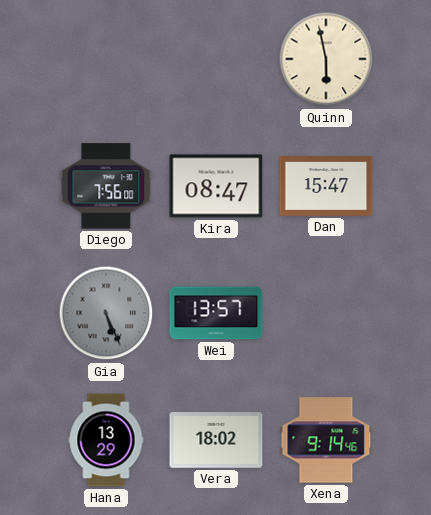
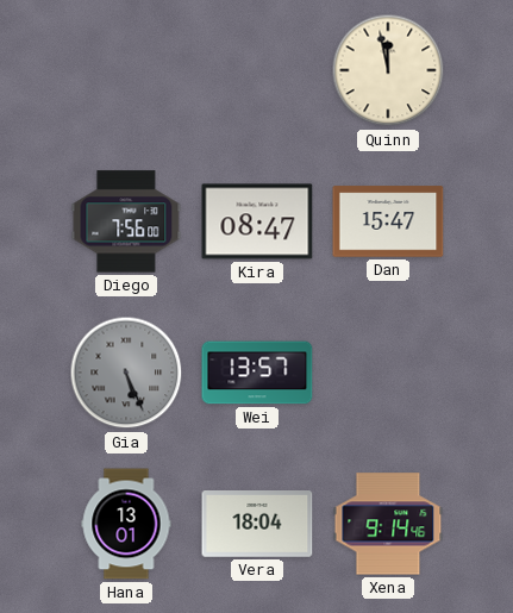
Quinn: 5:58 -> 11:58
Hana: 13:29 -> 13:01
Vera: 18:02 -> 18:04
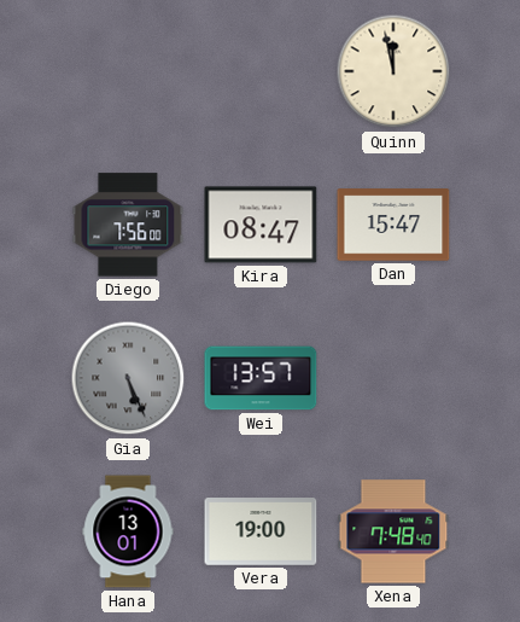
Vera: 18:04 -> 19:00
Xena: 9:14 -> 7:48
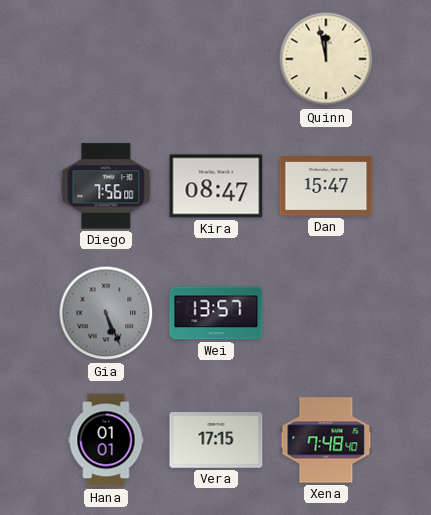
Hana: 13:01 -> 01:01
Vera: 19:00 -> 17:15
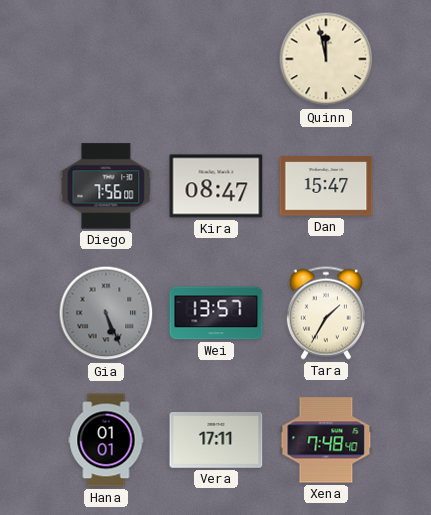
Tara: none -> 1:35
Vera: 17:15 -> 17:11
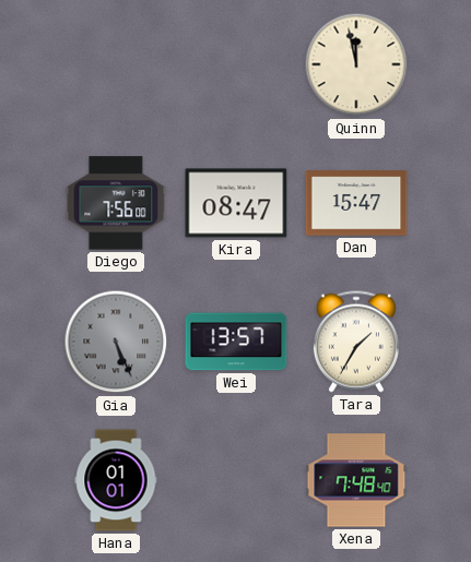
Vera: 17:11 -> none
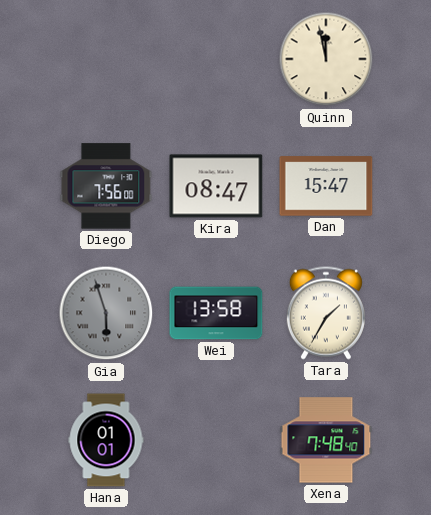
Gia: 5:26 -> 5:57
Wei: 13:57 -> 13:58
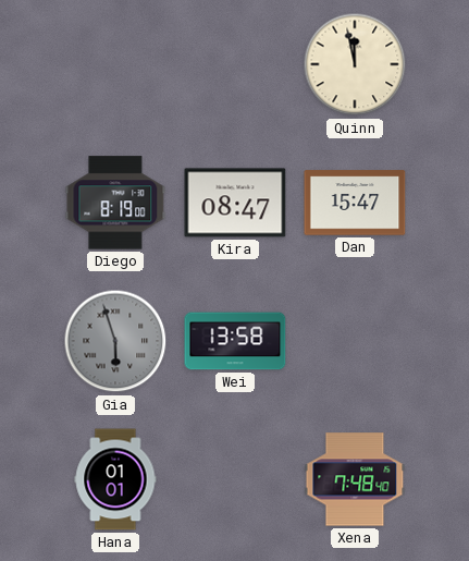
Diego: 7:56 -> 8:19
Tara: 1:35 -> none
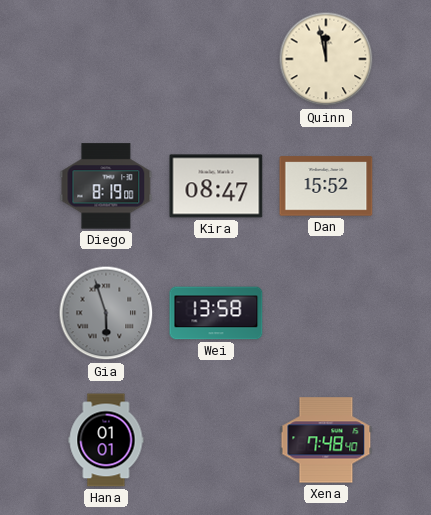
Dan: 15:47 -> 15:52
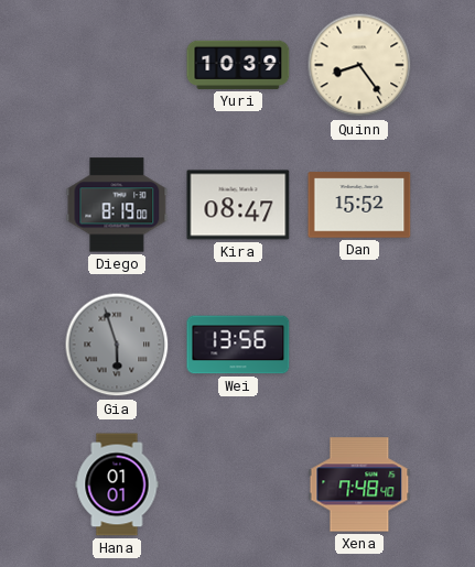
Yuri: none -> 10:39
Quinn: 11:58 -> 8:24
Wei: 13:58 -> 13:56
